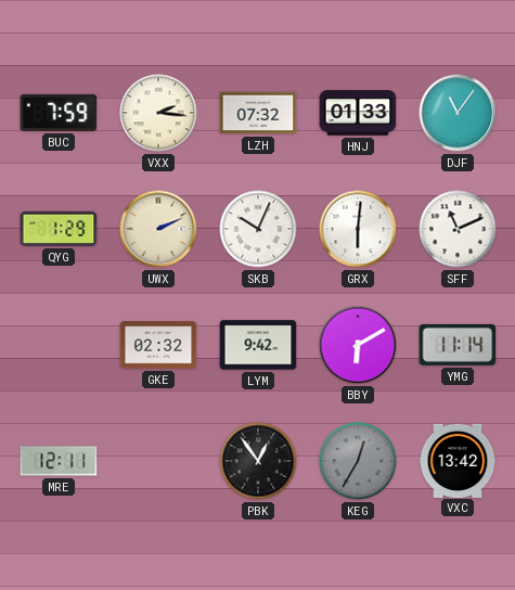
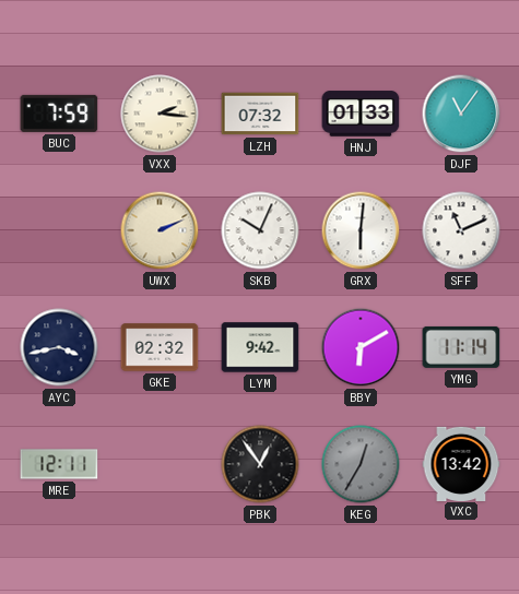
QYG: 1:29 -> none
AYC: none -> 3:43
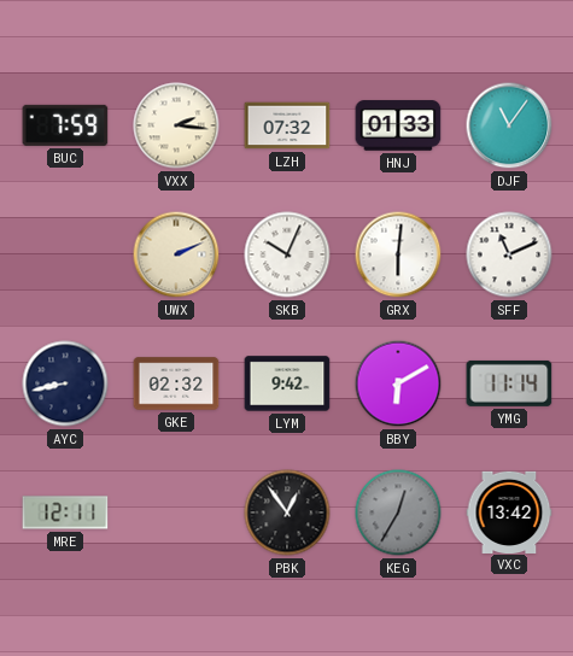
AYC: 3:43 -> 8:43
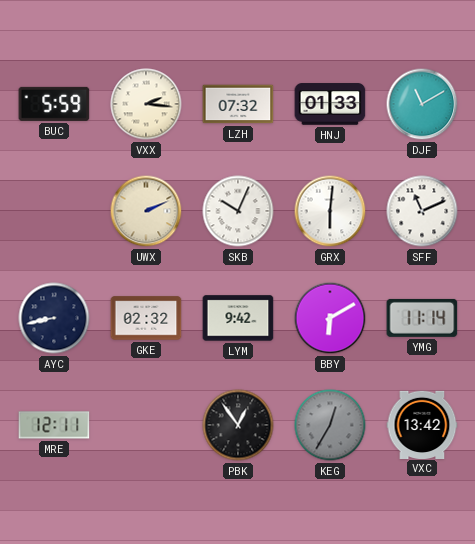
BUC: 7:59 -> 5:59
DJF: 11:06 -> 11:10
